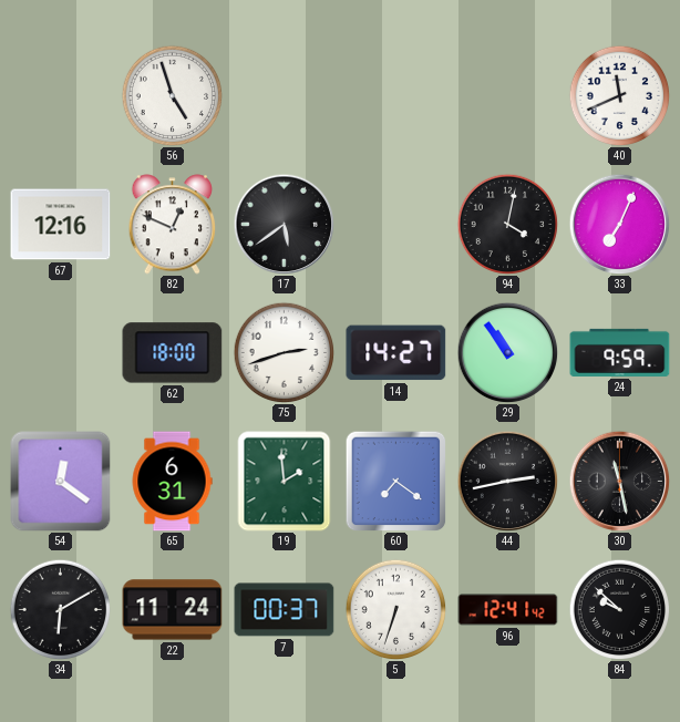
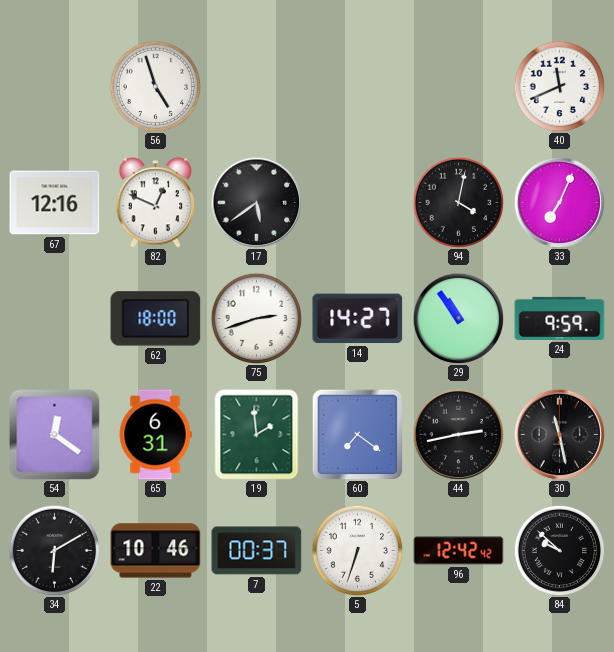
22: 11:24 -> 10:46
96: 12:41 -> 12:42
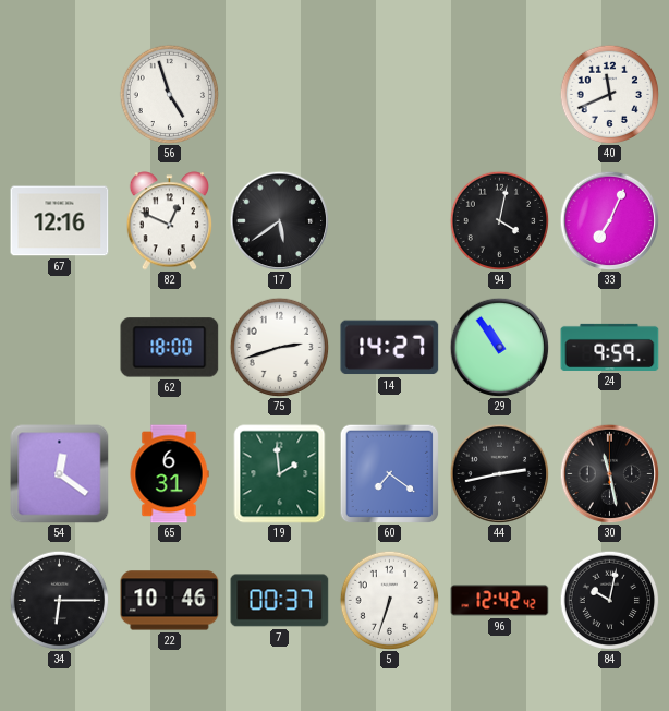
34: 6:10 -> 6:15
84: 9:52 -> 10:02
